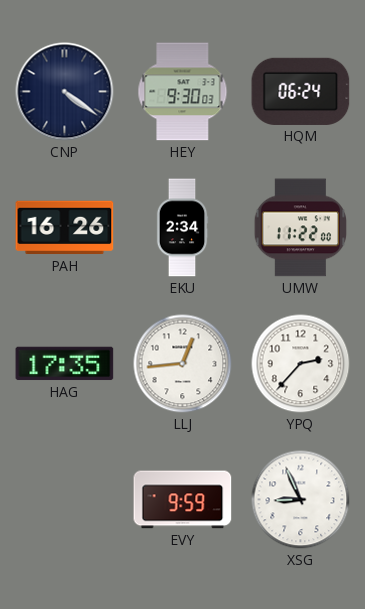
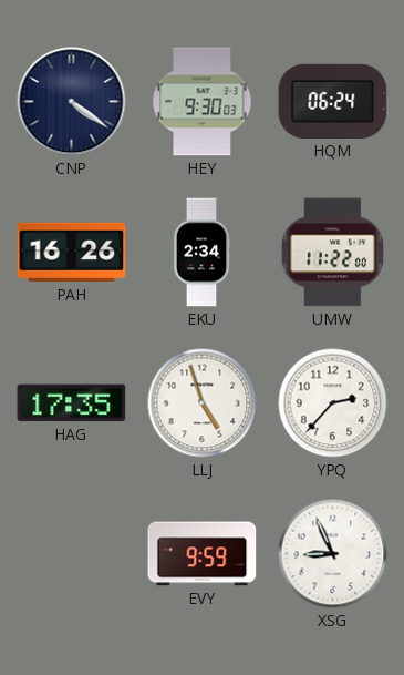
LLJ: 12:44 -> 4:57
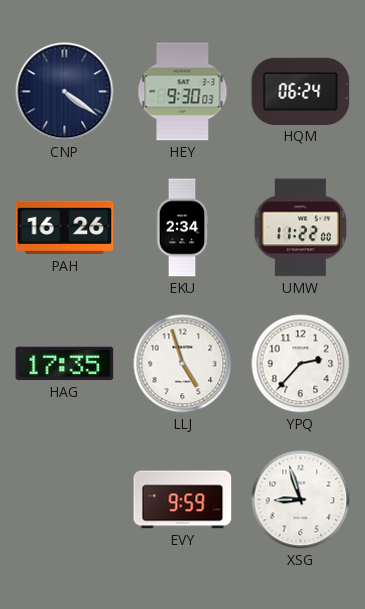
XSG: 8:56 -> 8:57
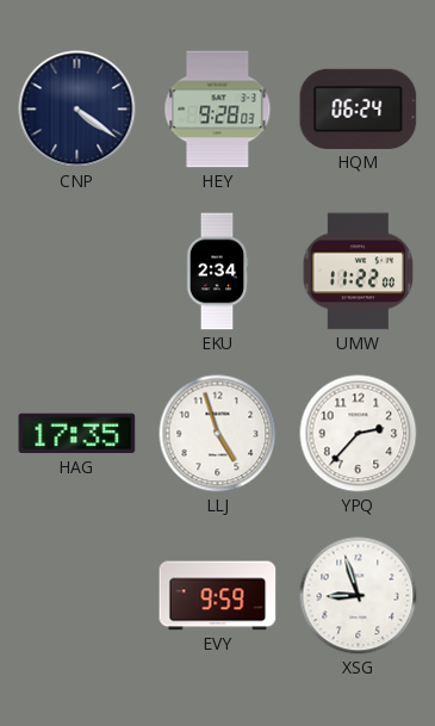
HEY: 9:30 -> 9:28
PAH: 16:26 -> none
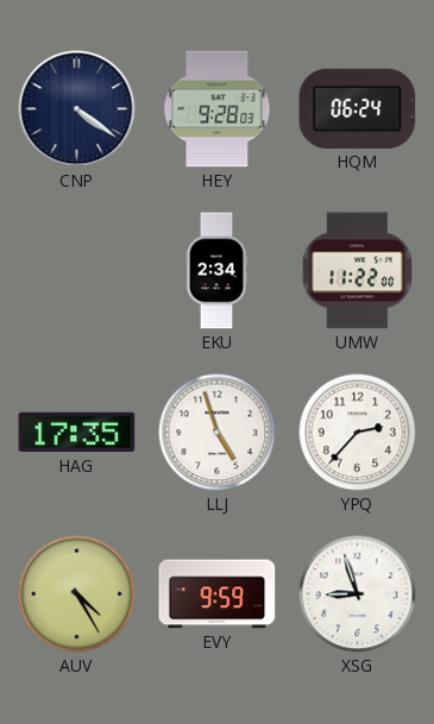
AUV: none -> 4:25
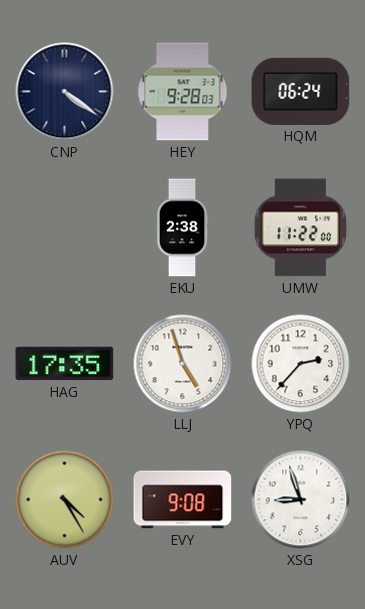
EKU: 2:34 -> 2:38
EVY: 9:59 -> 9:08
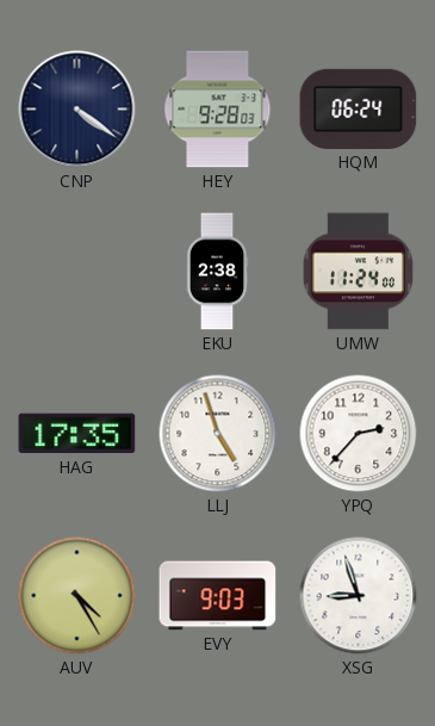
UMW: 11:22 -> 11:24
EVY: 9:08 -> 9:03
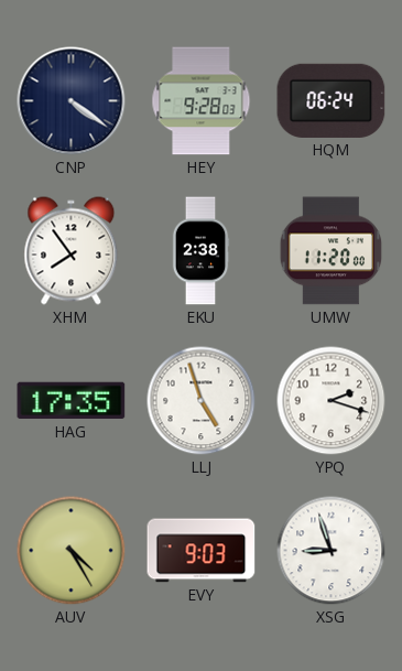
XHM: none -> 7:54
UMW: 11:24 -> 11:20
YPQ: 2:37 -> 2:18
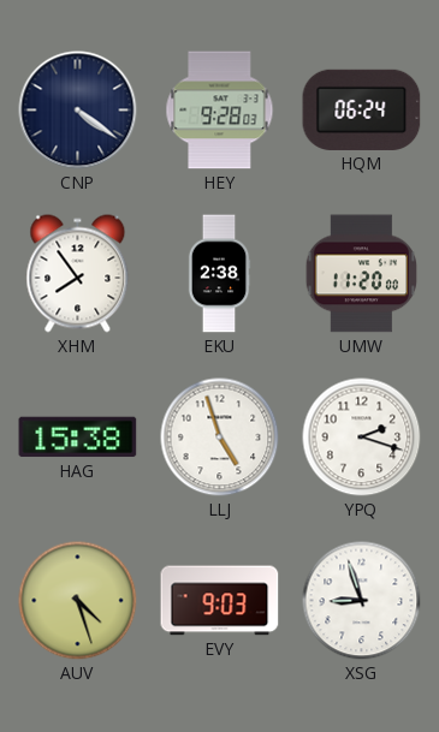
HAG: 17:35 -> 15:38
AUV: 4:25 -> 4:27
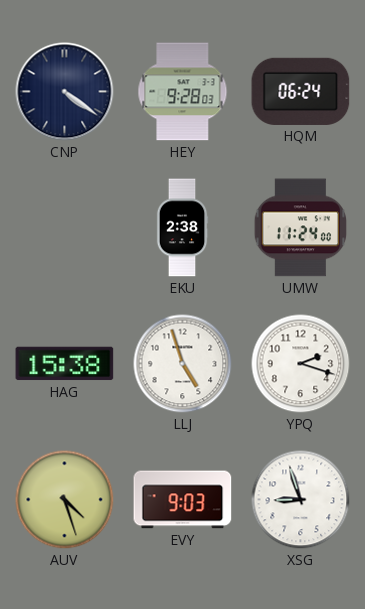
XHM: 7:54 -> none
UMW: 11:20 -> 11:24
